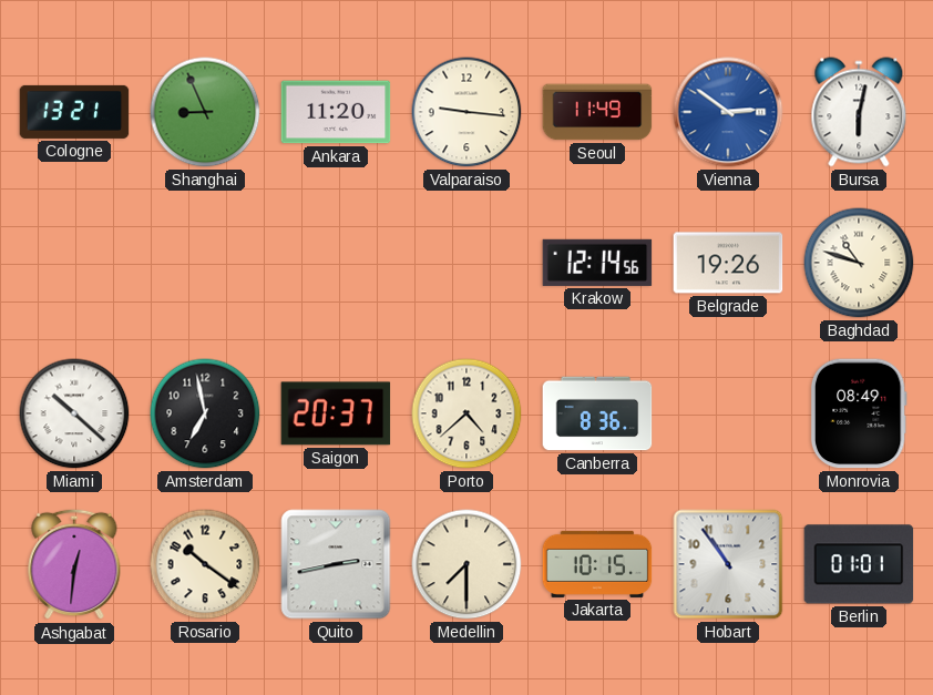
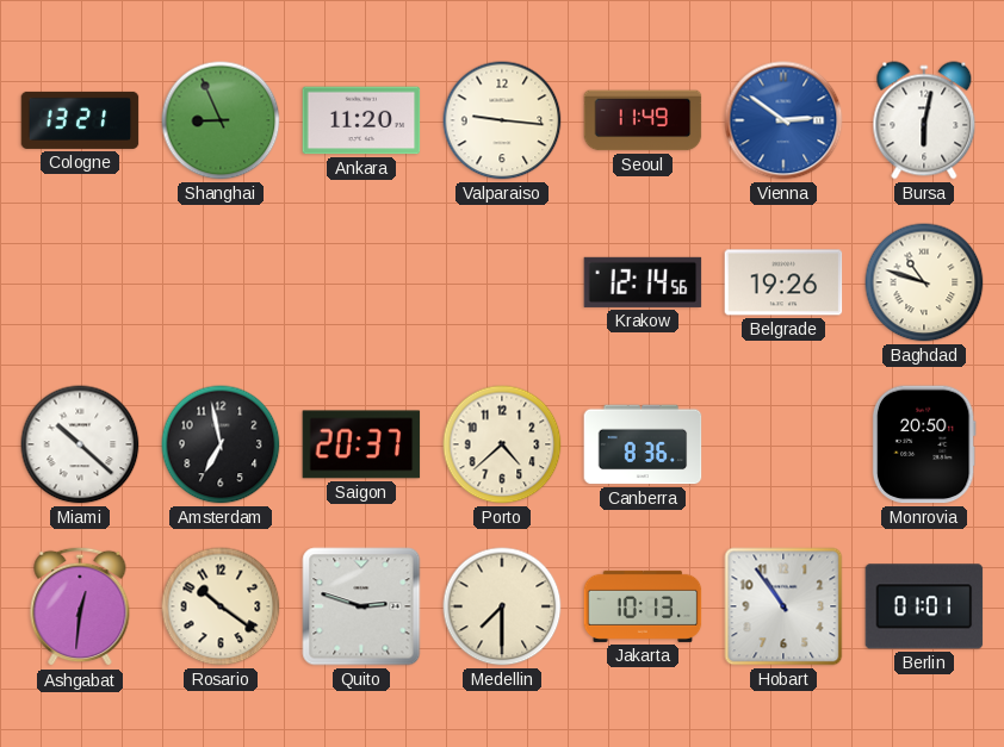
Monrovia: 08:49 -> 20:50
Quito: 2:43 -> 2:48
Jakarta: 10:15 -> 10:13
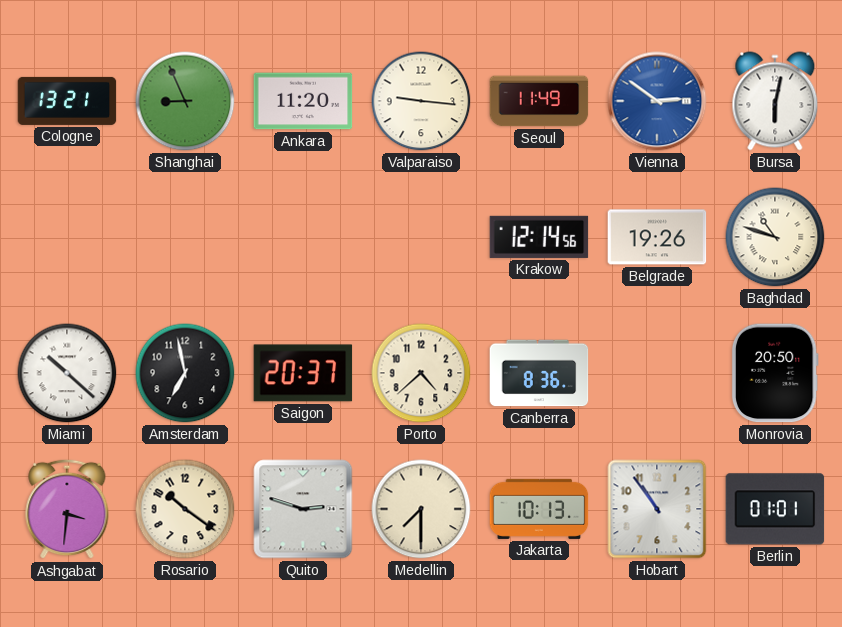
Ashgabat: 12:31 -> 3:31
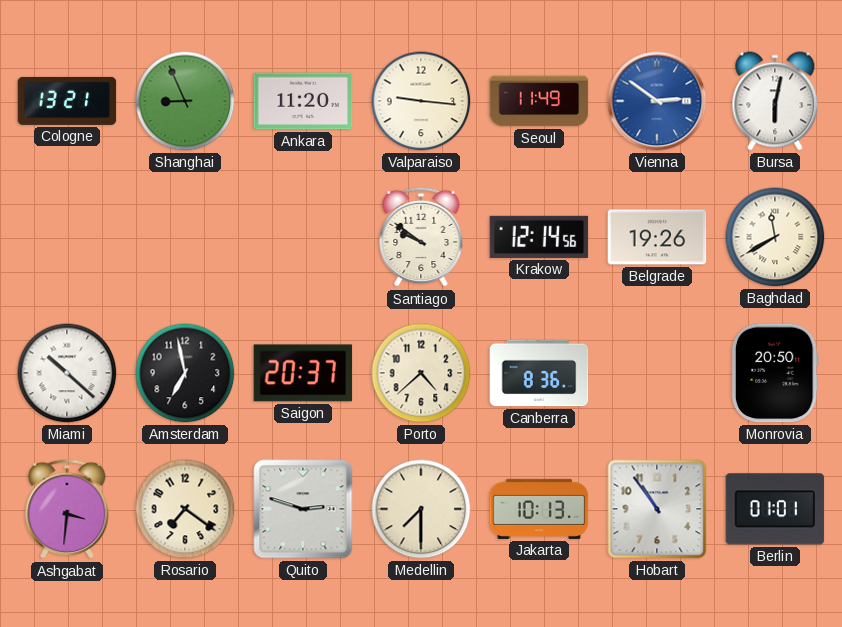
Santiago: none -> 9:51
Baghdad: 10:48 -> 11:40
Rosario: 10:21 -> 7:21
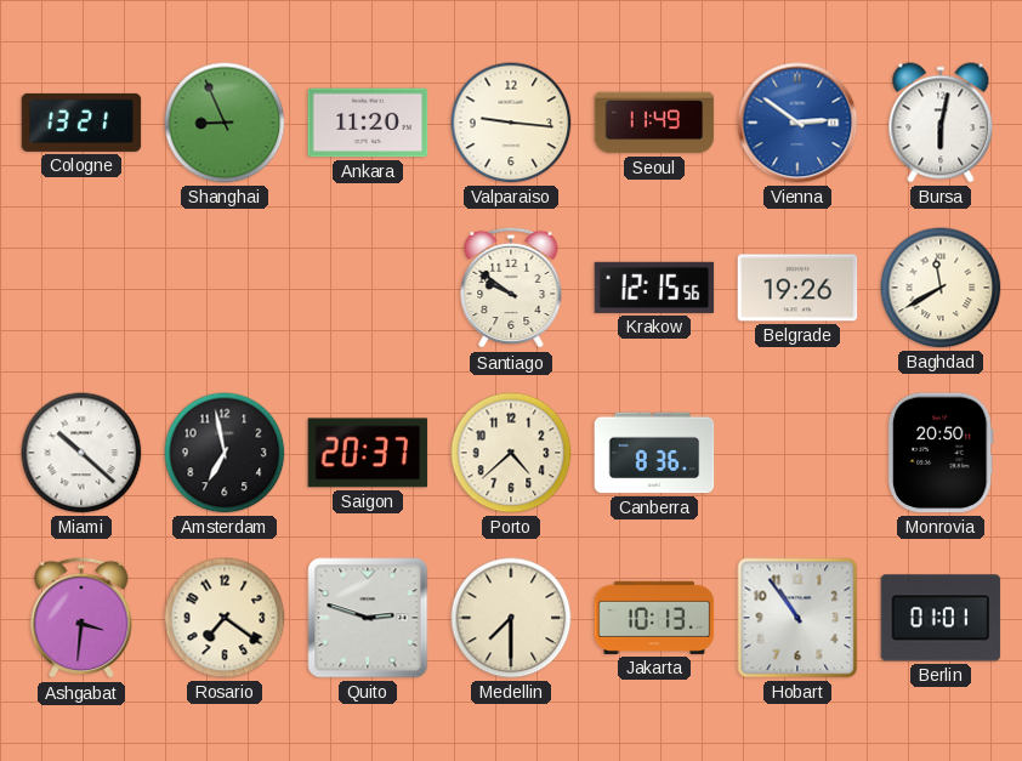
Krakow: 12:14 -> 12:15
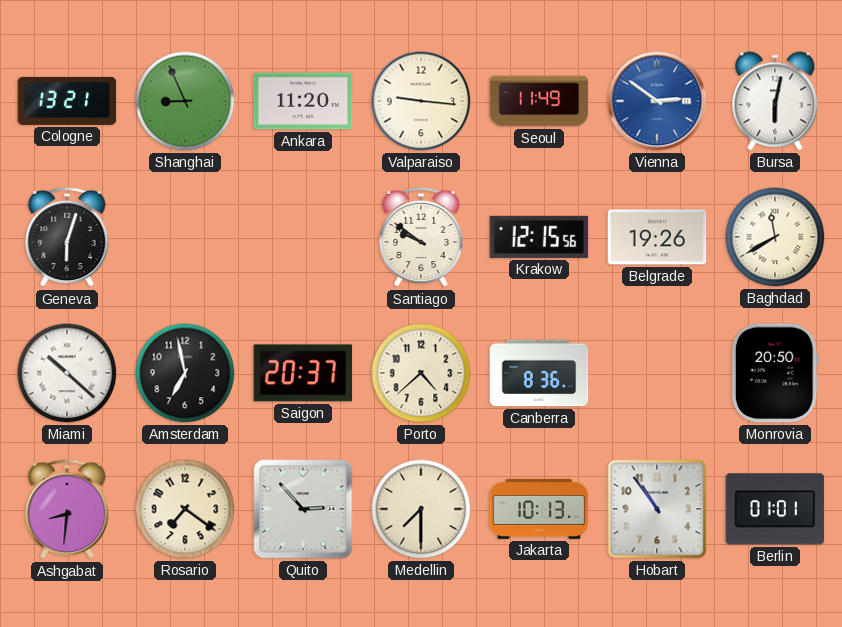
Geneva: none -> 6:03
Ashgabat: 3:31 -> 8:31
Quito: 2:48 -> 2:53
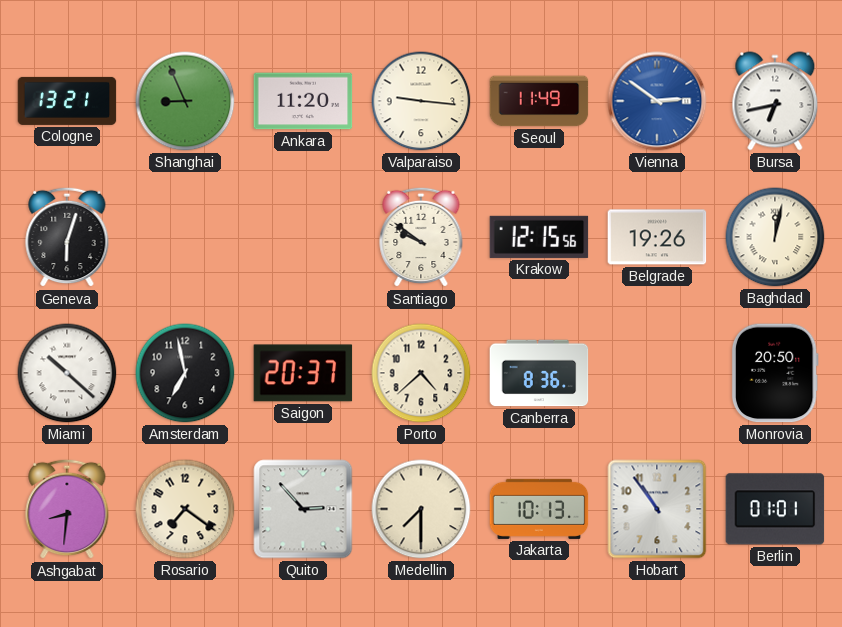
Bursa: 6:02 -> 6:43
Baghdad: 11:40 -> 12:02
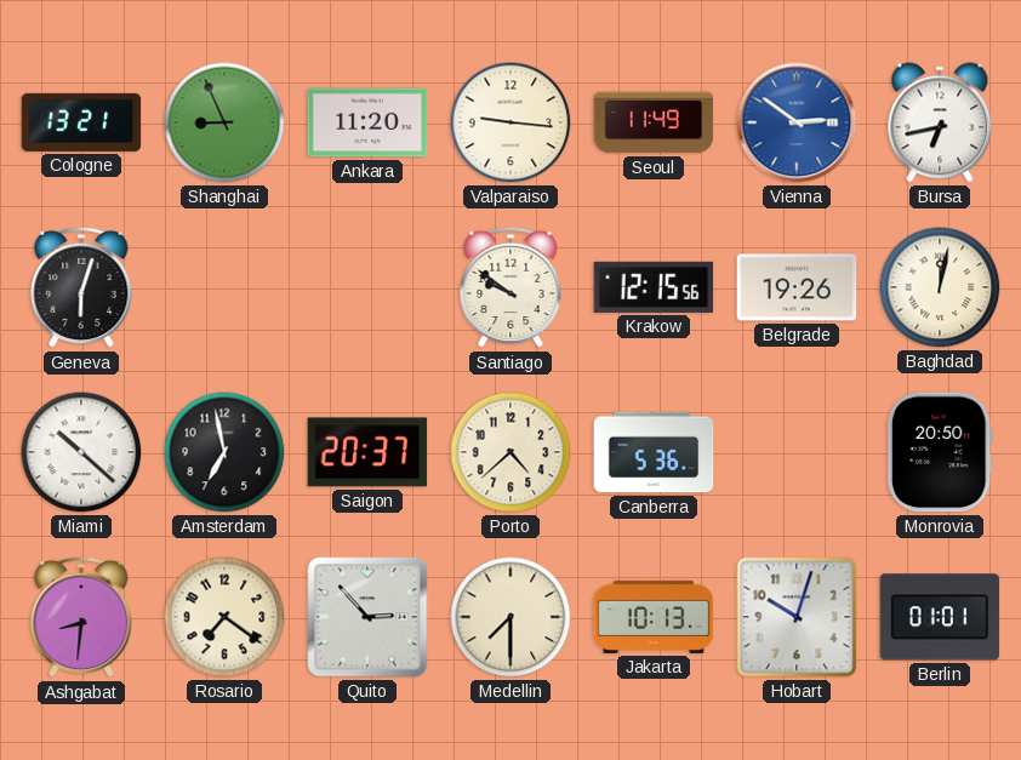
Canberra: 8:36 -> 5:36
Hobart: 10:54 -> 10:03
